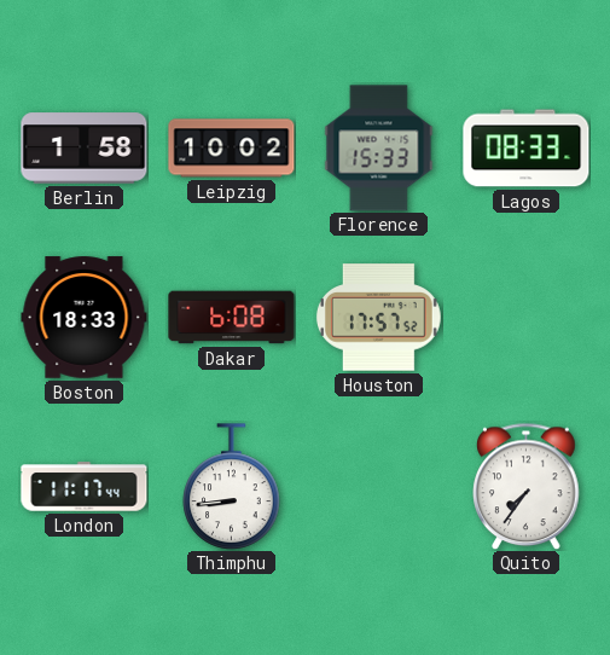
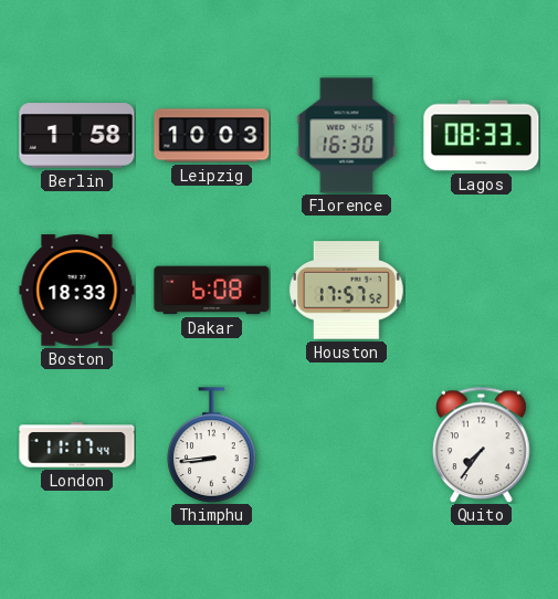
Leipzig: 10:02 -> 10:03
Florence: 15:33 -> 16:30
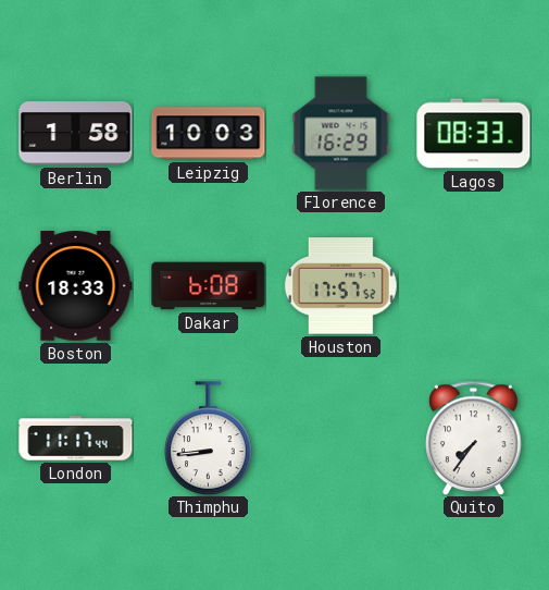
Florence: 16:30 -> 16:29
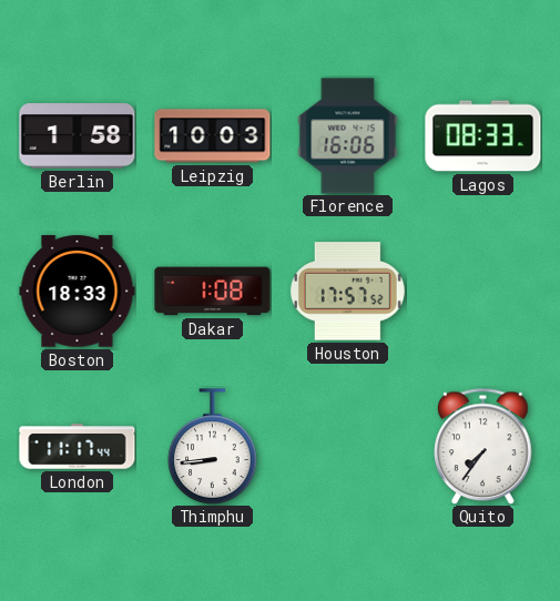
Florence: 16:29 -> 16:06
Dakar: 6:08 -> 1:08
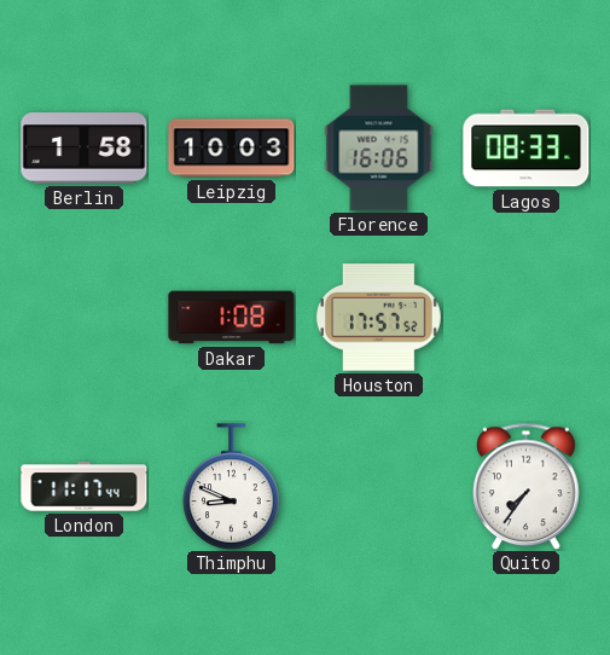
Boston: 18:33 -> none
Thimphu: 8:44 -> 8:49
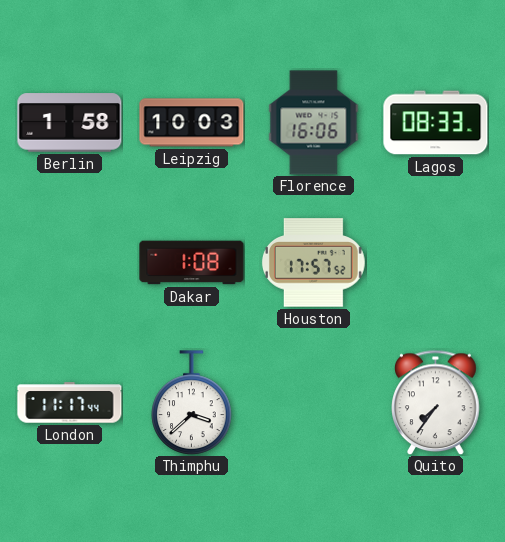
Thimphu: 8:49 -> 3:38
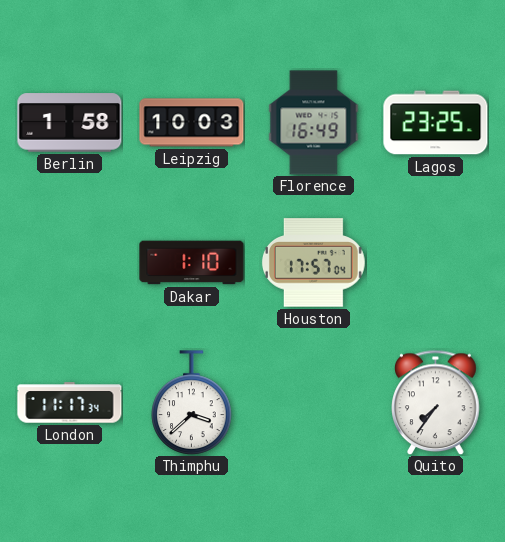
Florence: 16:06 -> 16:49
Lagos: 08:33 -> 23:25
Dakar: 1:08 -> 1:10
Houston: 17:57:52 -> 17:57:04
London: 11:17:44 -> 11:17:34
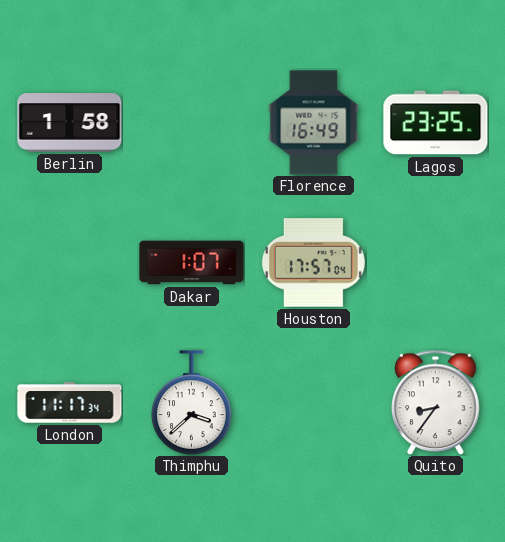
Leipzig: 10:03 -> none
Dakar: 1:10 -> 1:07
Quito: 7:36 -> 8:36
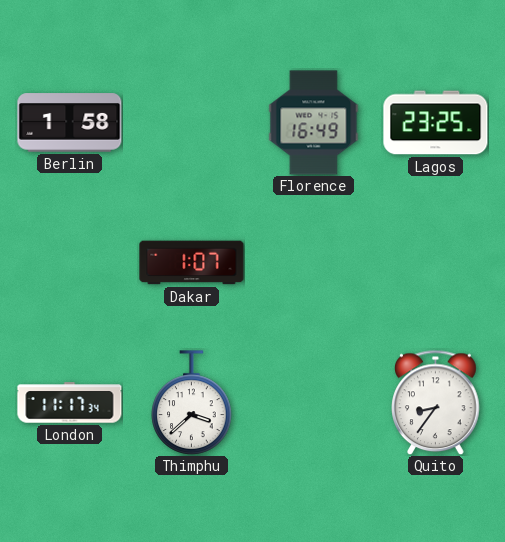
Houston: 17:57 -> none
